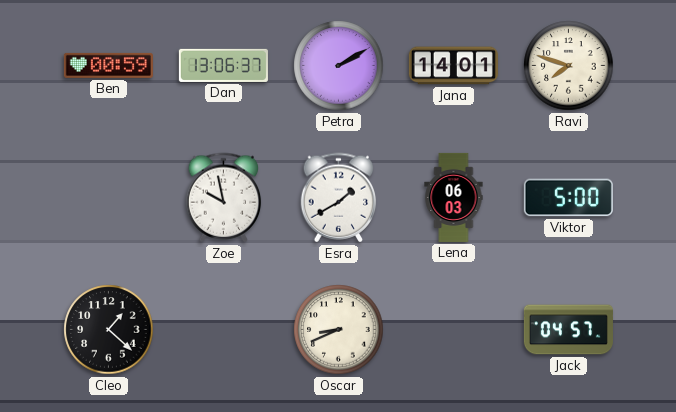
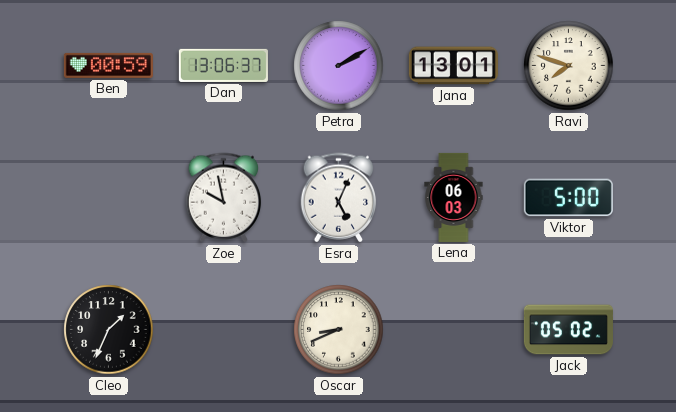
Jana: 14:01 -> 13:01
Esra: 1:40 -> 5:04
Cleo: 1:22 -> 1:34
Jack: 04:57 -> 05:02
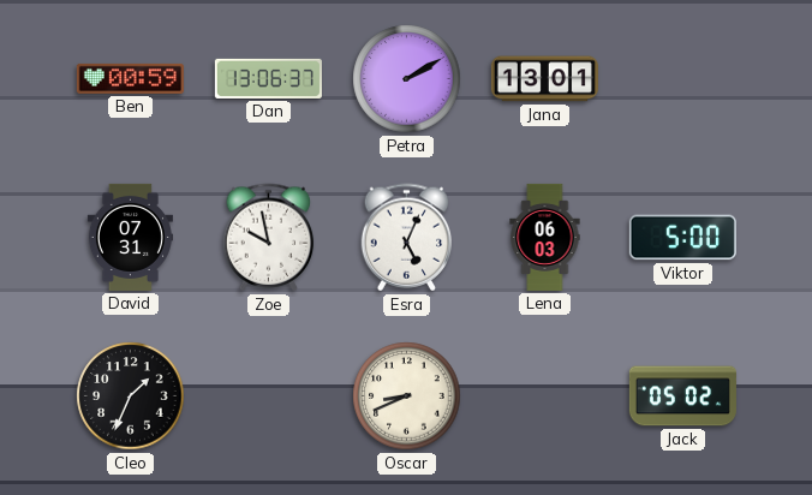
Ravi: 7:48 -> none
David: none -> 07:31
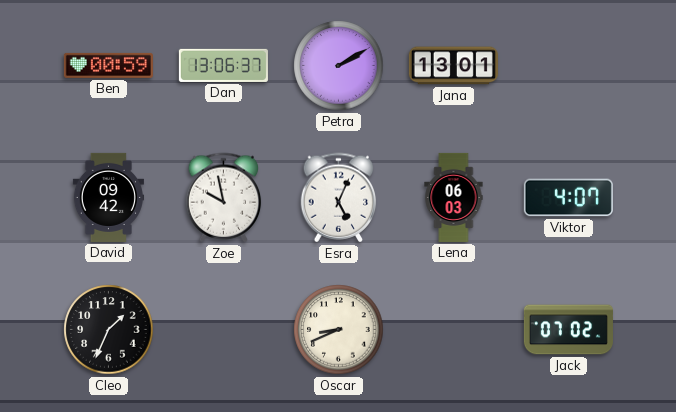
David: 07:31 -> 09:42
Viktor: 5:00 -> 4:07
Jack: 05:02 -> 07:02
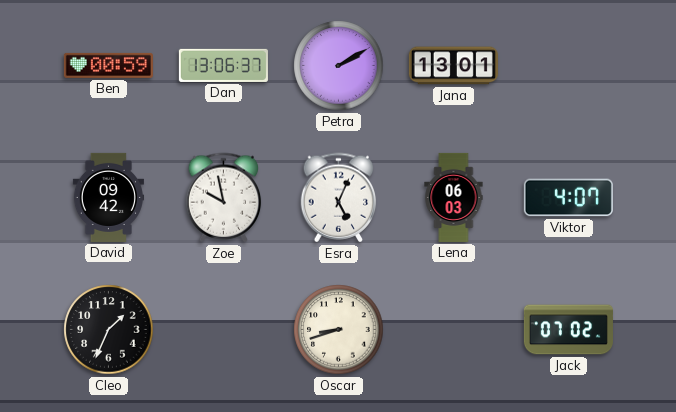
Oscar: 8:41 -> 8:42
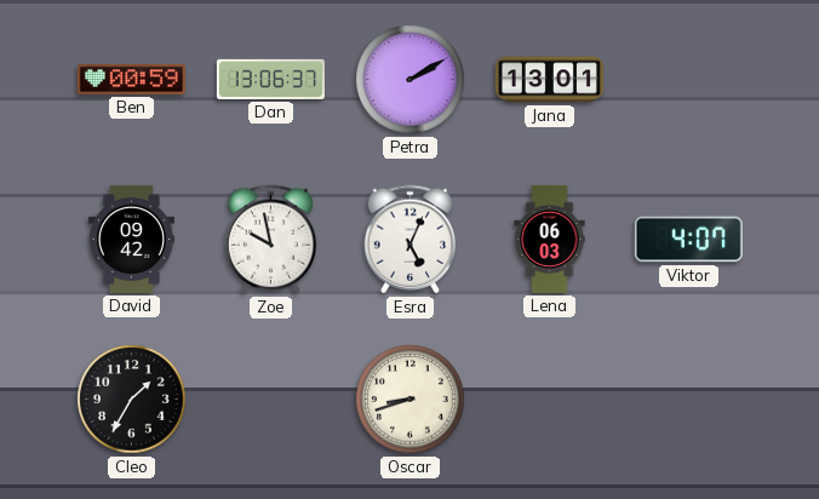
Cleo: 1:34 -> 1:35
Jack: 07:02 -> none
